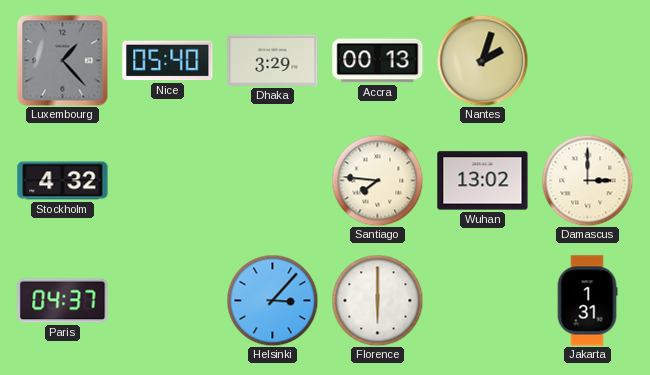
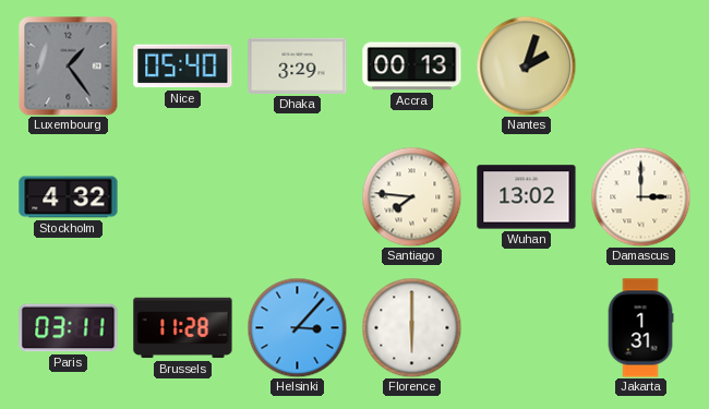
Luxembourg: 1:23 -> 1:24
Paris: 04:37 -> 03:11
Brussels: none -> 11:28
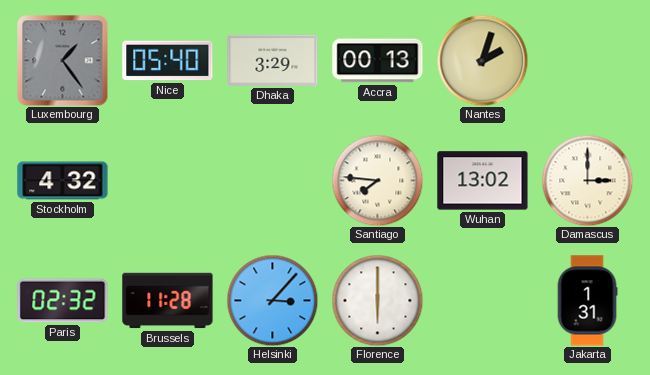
Paris: 03:11 -> 02:32
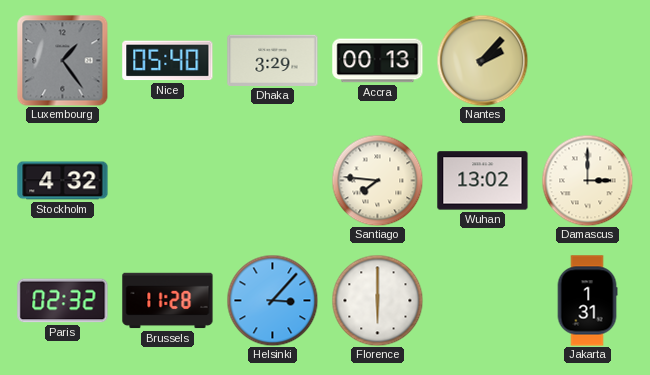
Nantes: 2:03 -> 2:07
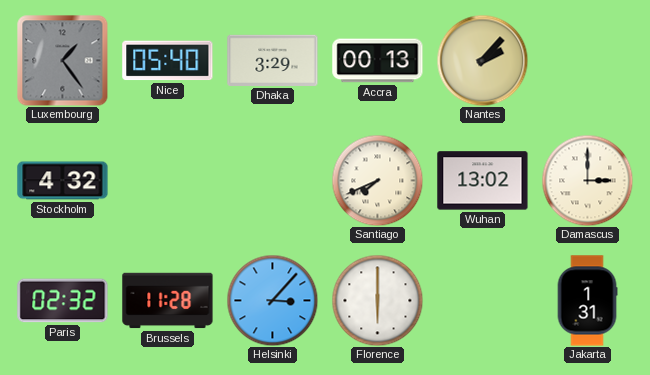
Santiago: 7:46 -> 7:41
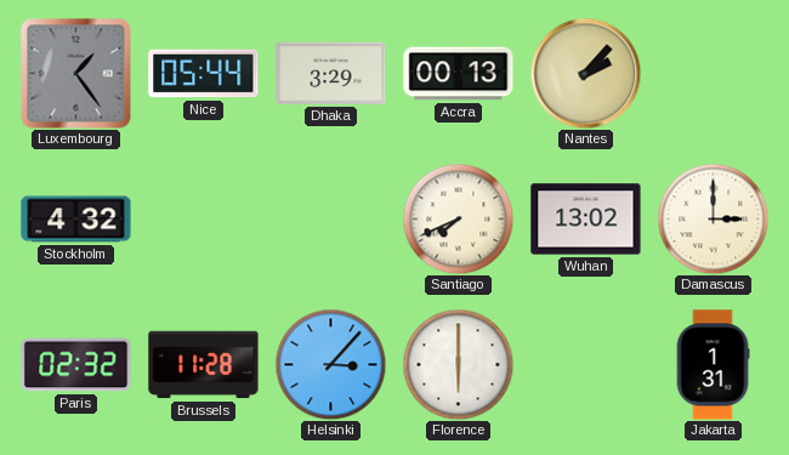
Nice: 05:40 -> 05:44
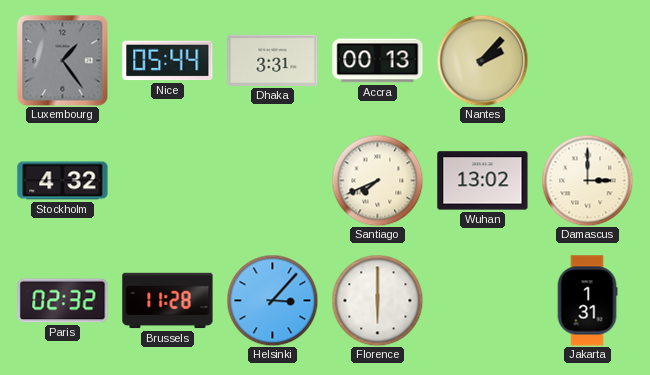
Dhaka: 3:29 -> 3:31
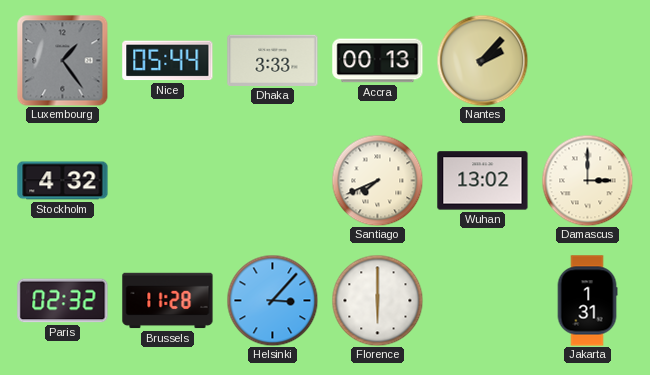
Dhaka: 3:31 -> 3:33
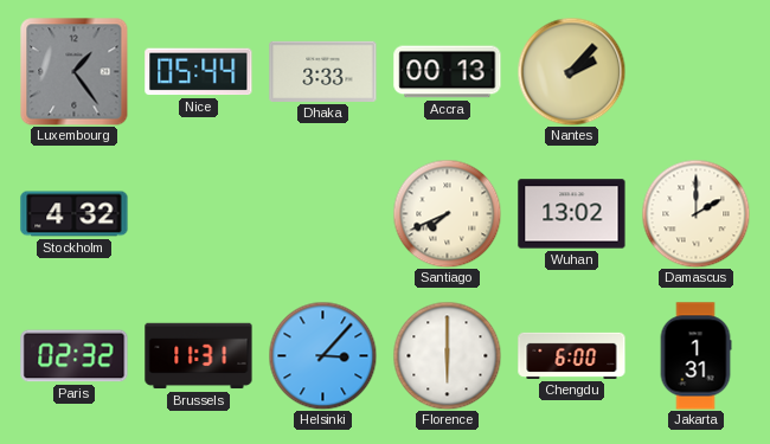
Damascus: 3:00 -> 2:00
Brussels: 11:28 -> 11:31
Chengdu: none -> 6:00
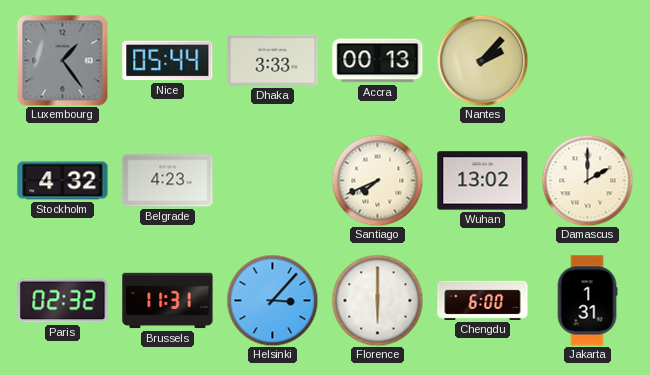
Belgrade: none -> 4:23
